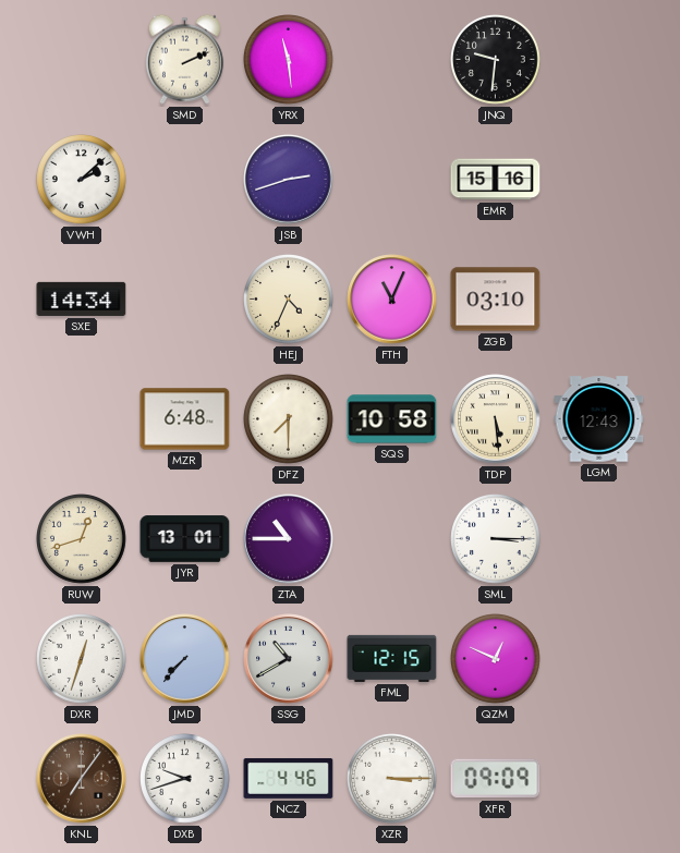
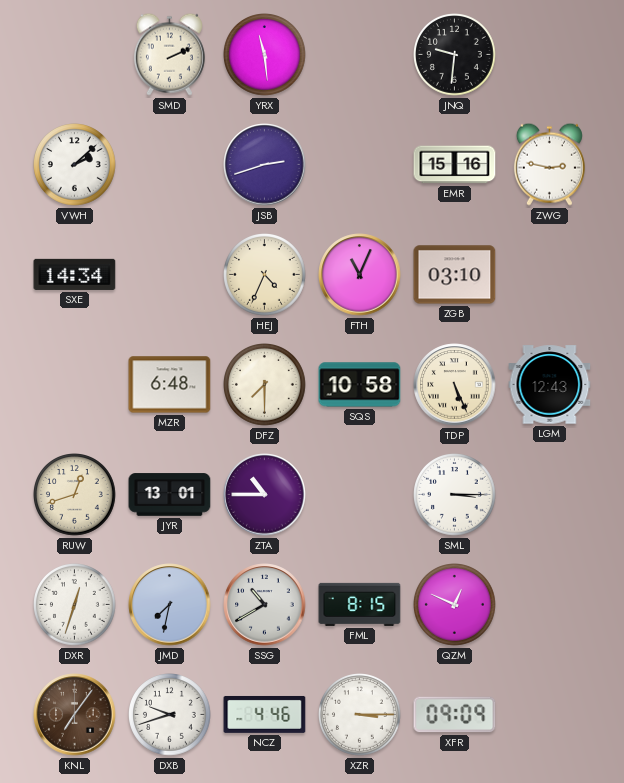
ZWG: none -> 2:47
TDP: 5:29 -> 5:26
JMD: 7:37 -> 7:32
FML: 12:15 -> 8:15
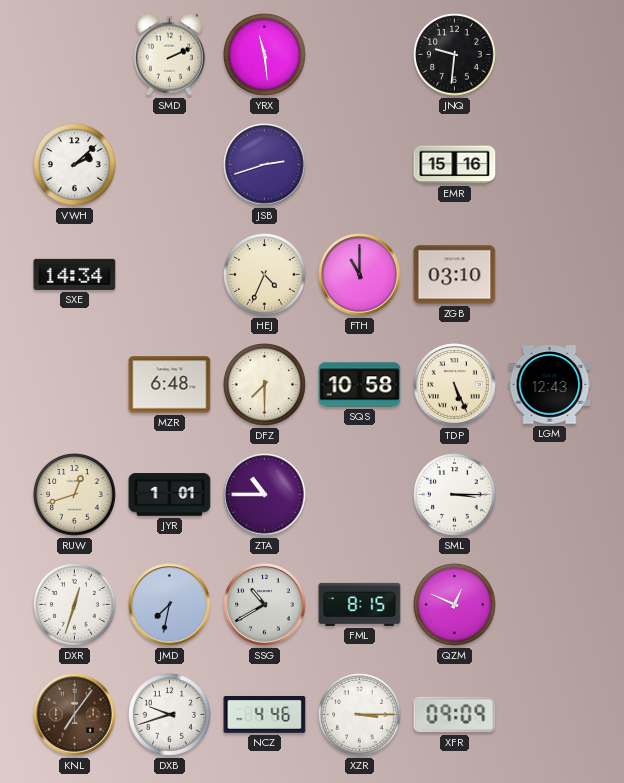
ZWG: 2:47 -> none
FTH: 11:04 -> 11:00
JYR: 13:01 -> 1:01
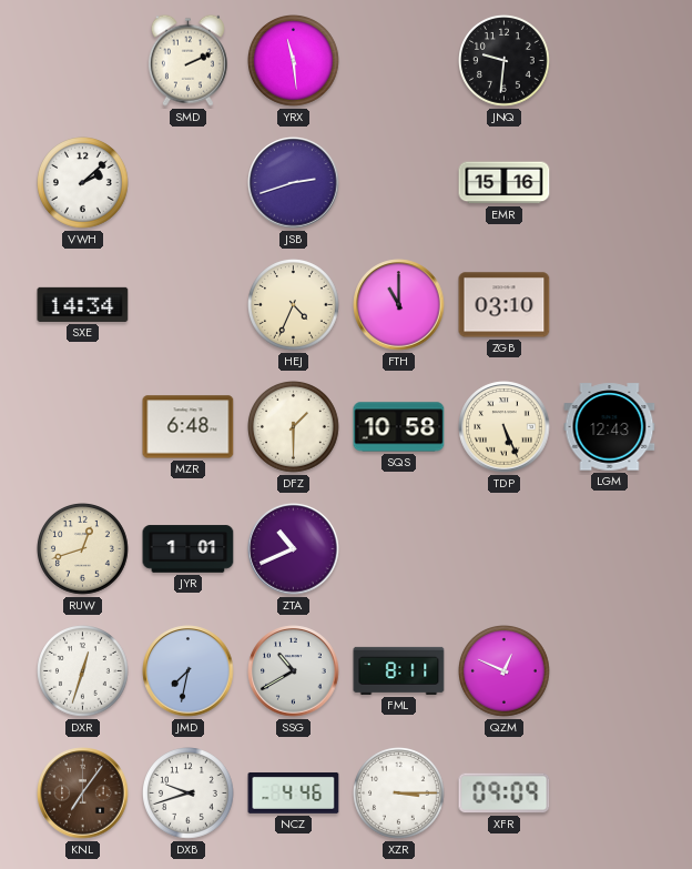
DFZ: 7:30 -> 1:30
ZTA: 10:45 -> 10:41
SML: 3:15 -> none
FML: 8:15 -> 8:11
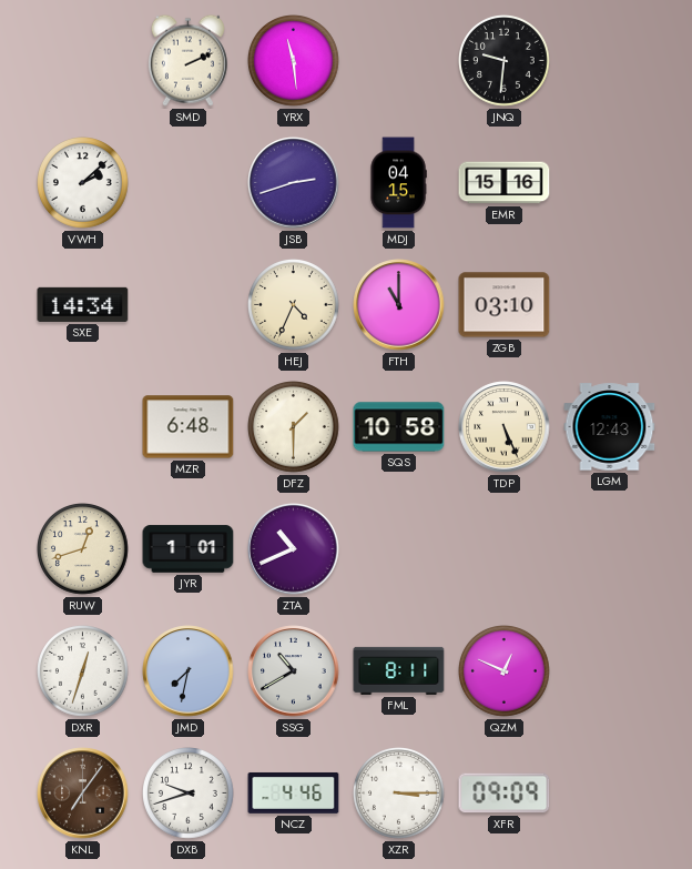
MDJ: none -> 04:15
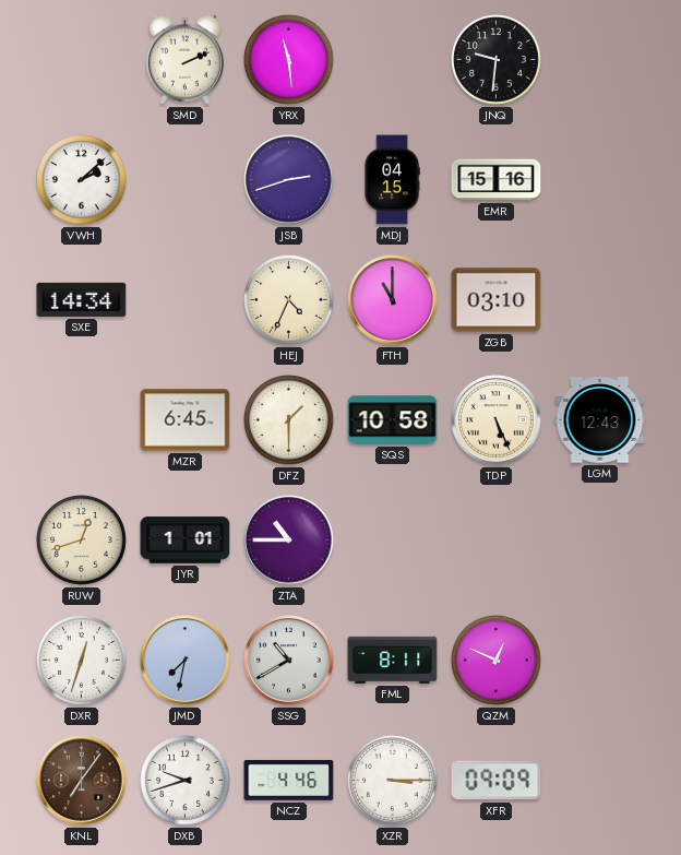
MZR: 6:48 -> 6:45
ZTA: 10:41 -> 10:45
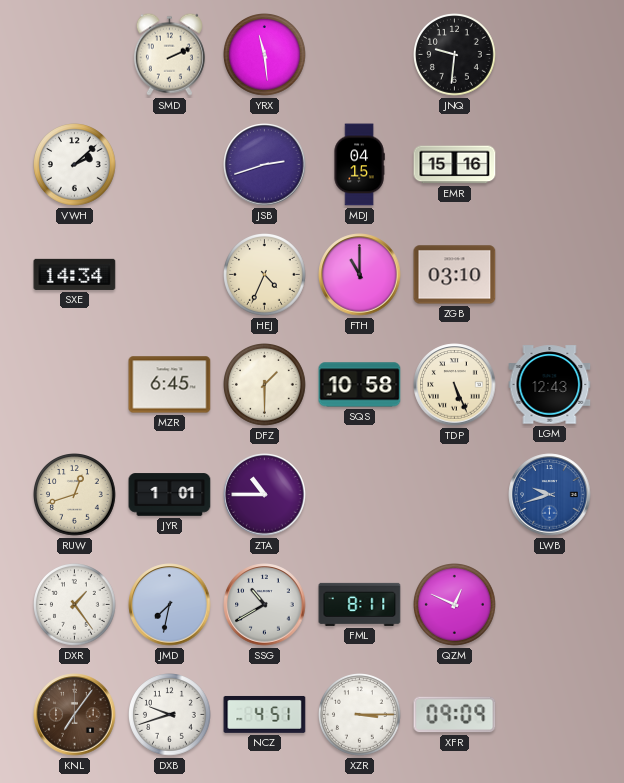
LWB: none -> 9:42
DXR: 12:33 -> 1:24
NCZ: 4:46 -> 4:51
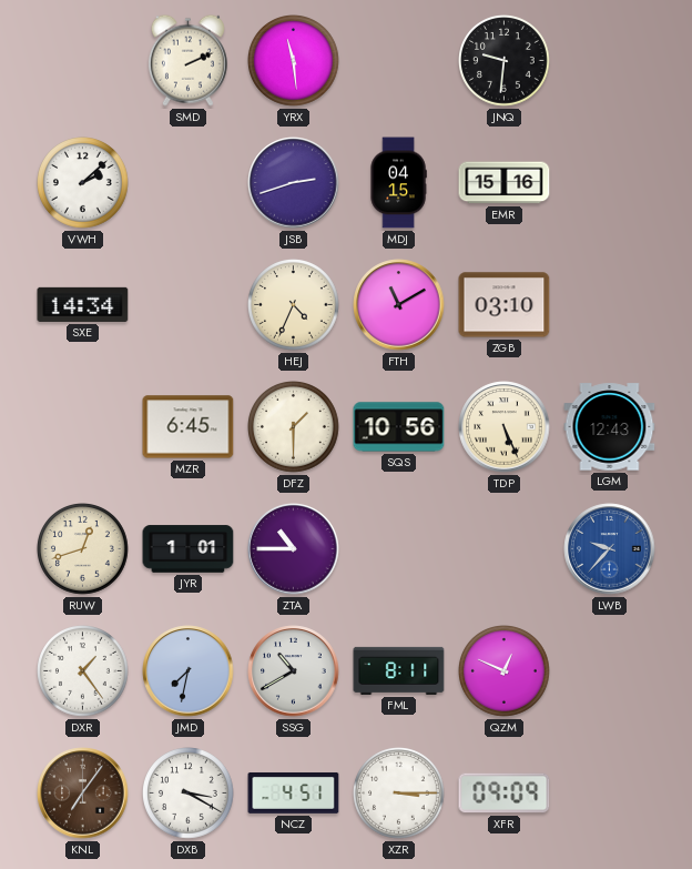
FTH: 11:00 -> 11:10
SQS: 10:58 -> 10:56
LWB: 9:42 -> 9:37
DXB: 9:42 -> 3:20
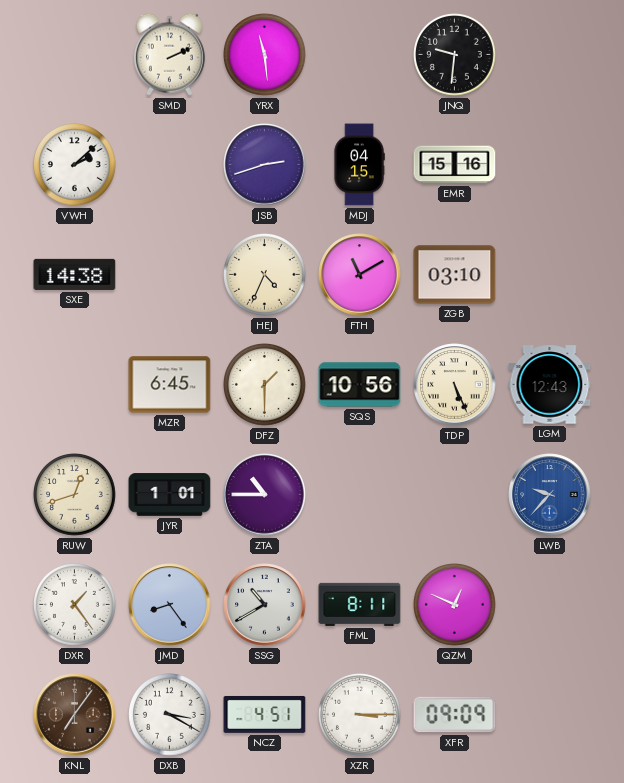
SXE: 14:34 -> 14:38
JMD: 7:32 -> 8:24
